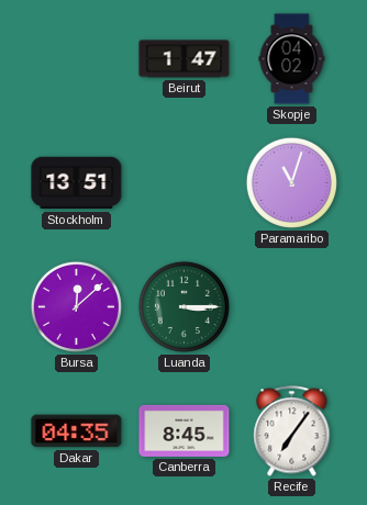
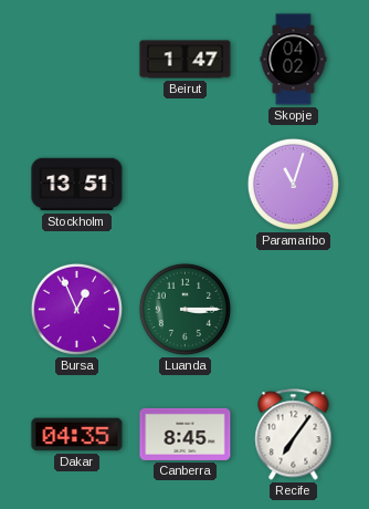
Bursa: 12:08 -> 12:56
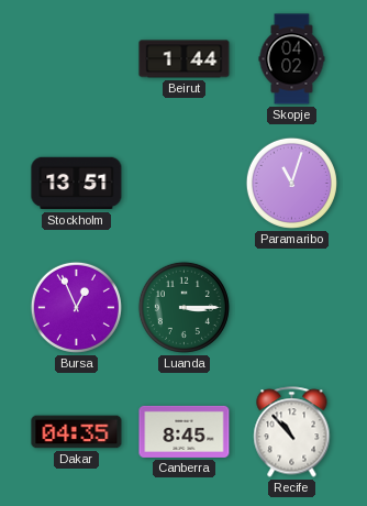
Beirut: 1:47 -> 1:44
Recife: 7:06 -> 10:53
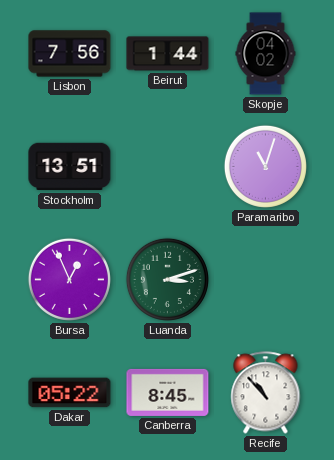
Lisbon: none -> 7:56
Luanda: 3:15 -> 3:12
Dakar: 04:35 -> 05:22
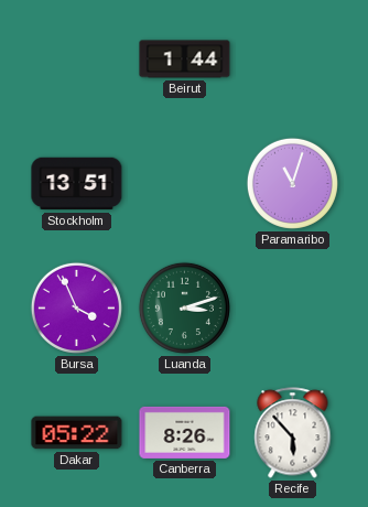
Lisbon: 7:56 -> none
Skopje: 04:02 -> none
Bursa: 12:56 -> 3:56
Canberra: 8:45 -> 8:26
Recife: 10:53 -> 5:53
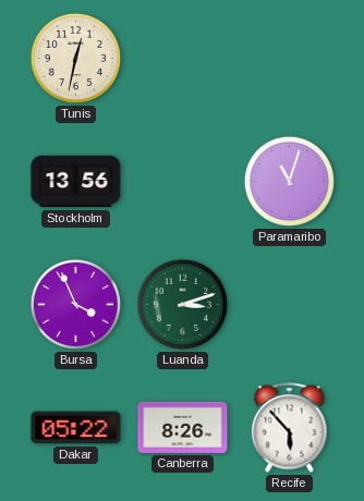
Tunis: none -> 12:32
Beirut: 1:44 -> none
Stockholm: 13:51 -> 13:56
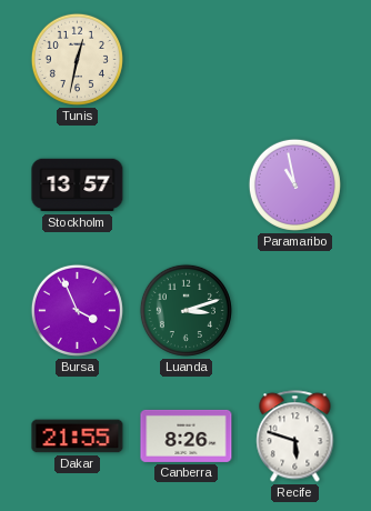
Stockholm: 13:56 -> 13:57
Paramaribo: 11:03 -> 10:58
Dakar: 05:22 -> 21:55
Recife: 5:53 -> 5:48
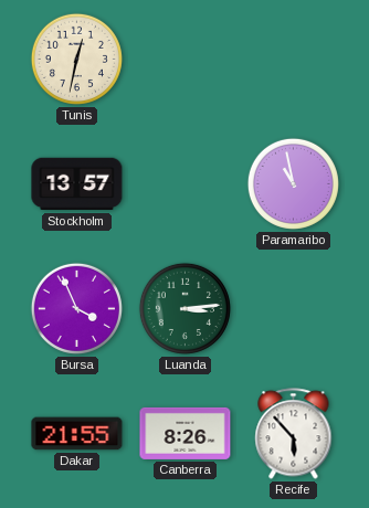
Luanda: 3:12 -> 3:14
Recife: 5:48 -> 5:53
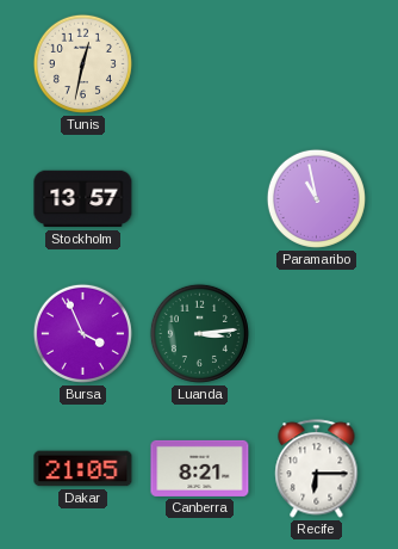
Dakar: 21:55 -> 21:05
Canberra: 8:26 -> 8:21
Recife: 5:53 -> 6:15
